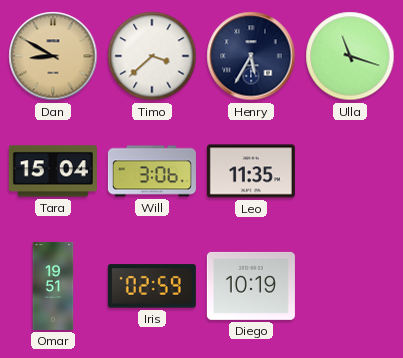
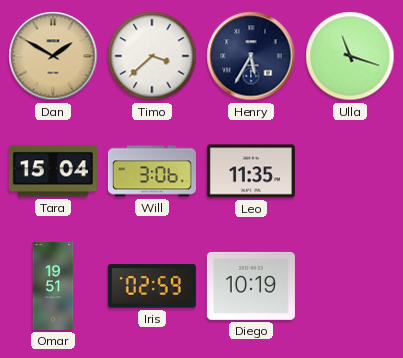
Dan: 8:50 -> 1:50
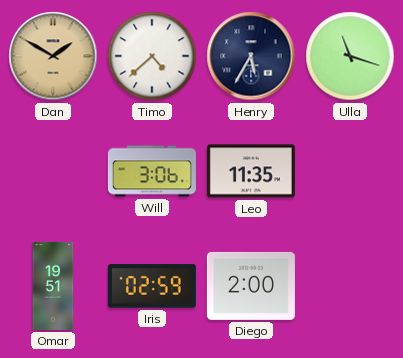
Timo: 3:38 -> 4:38
Tara: 15:04 -> none
Diego: 10:19 -> 2:00
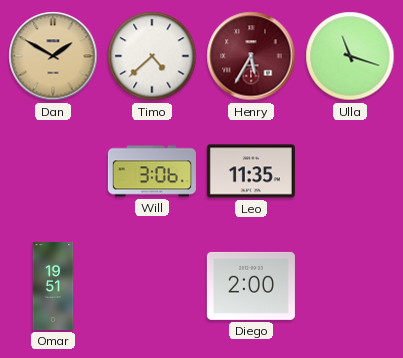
Henry dial: navy -> burgundy
Iris: 02:59 -> none
